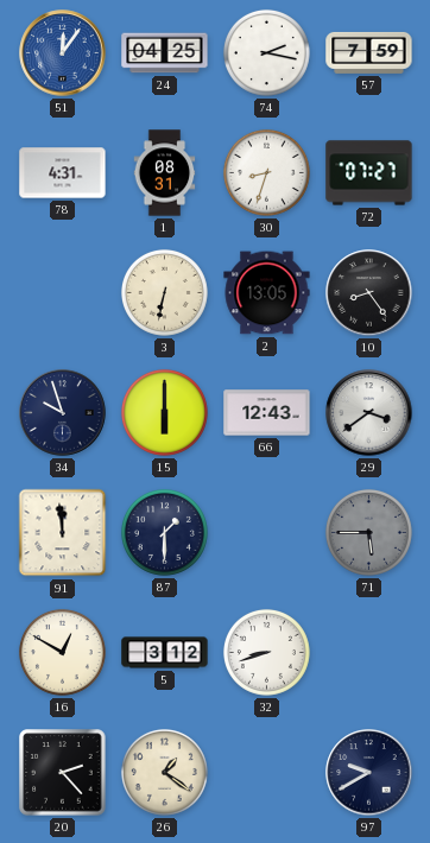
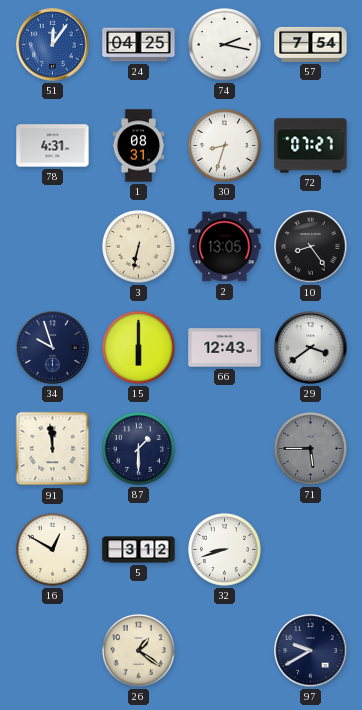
57: 7:59 -> 7:54
20: 2:23 -> none
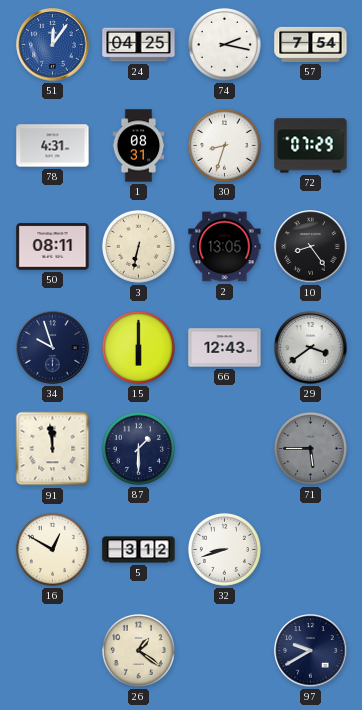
72: 07:27 -> 07:29
50: none -> 08:11
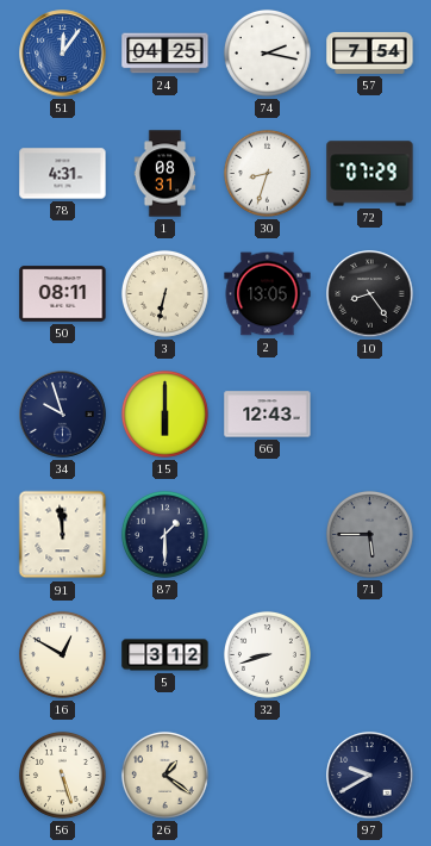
29: 3:39 -> none
56: none -> 5:27
